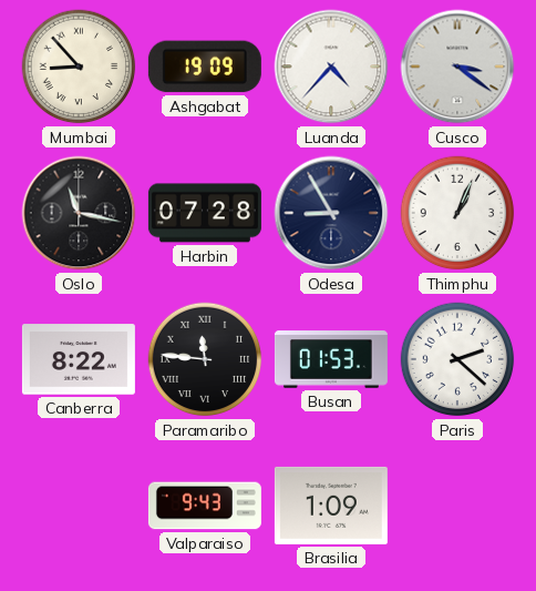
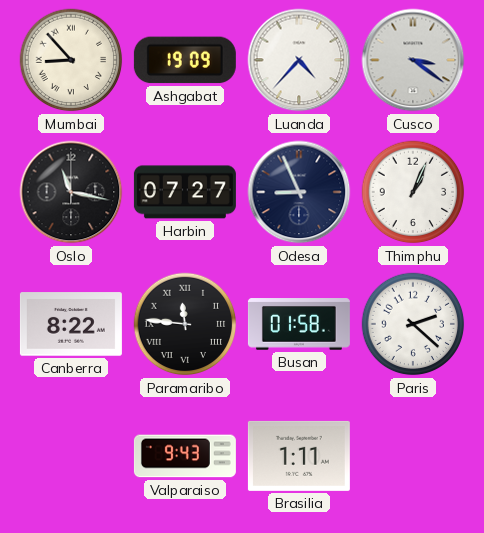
Harbin: 07:28 -> 07:27
Odesa: 8:55 -> 8:56
Busan: 01:53 -> 01:58
Brasilia: 1:09 -> 1:11
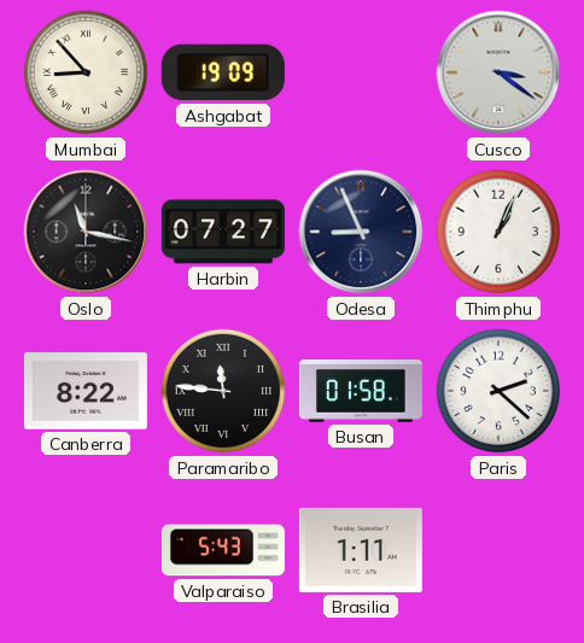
Luanda: 4:37 -> none
Valparaiso: 9:43 -> 5:43
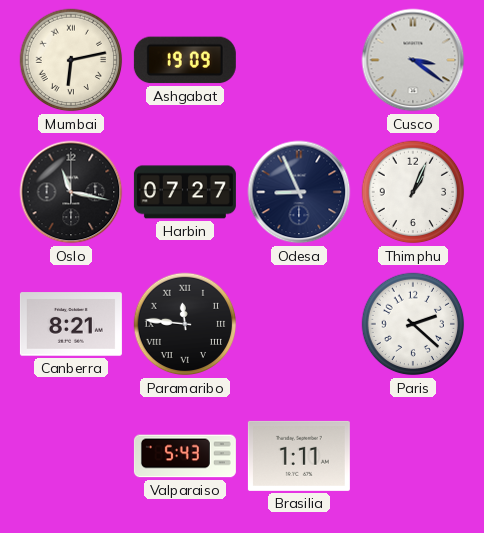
Mumbai: 8:53 -> 6:13
Canberra: 8:22 -> 8:21
Busan: 01:58 -> none
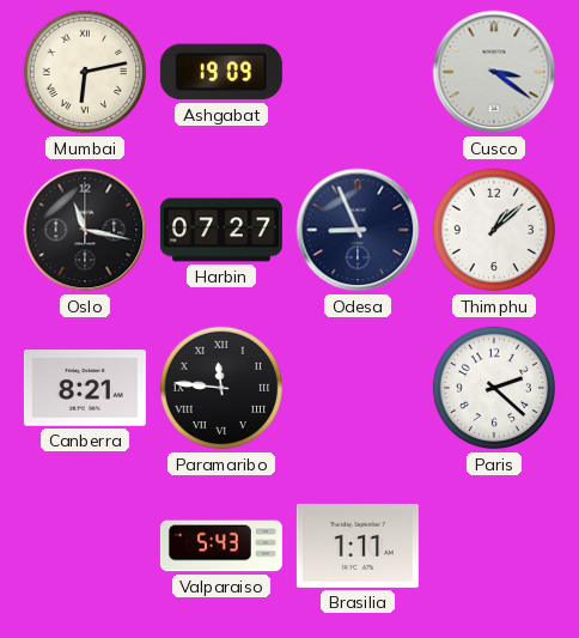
Thimphu: 1:04 -> 1:08
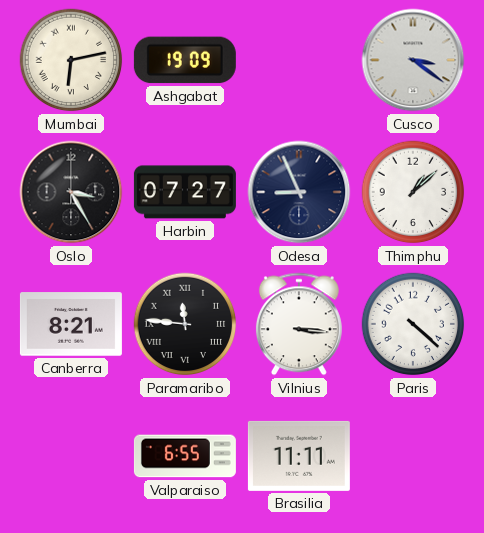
Oslo: 11:17 -> 3:25
Vilnius: none -> 3:16
Paris: 2:22 -> 4:22
Valparaiso: 5:43 -> 6:55
Brasilia: 1:11 -> 11:11
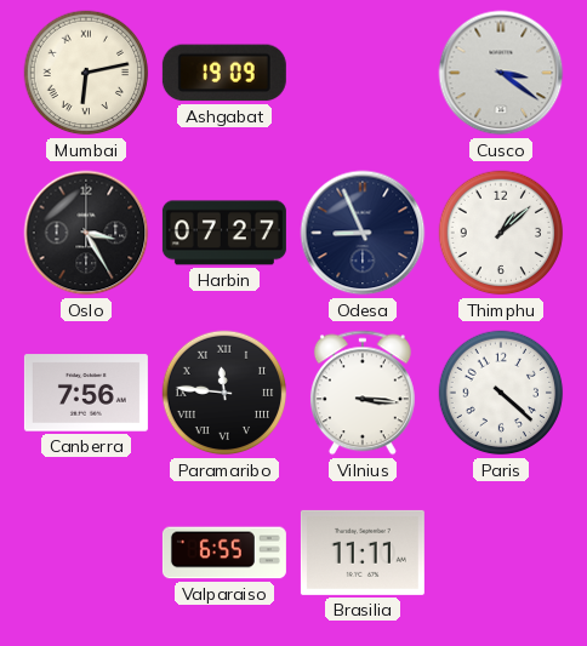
Canberra: 8:21 -> 7:56
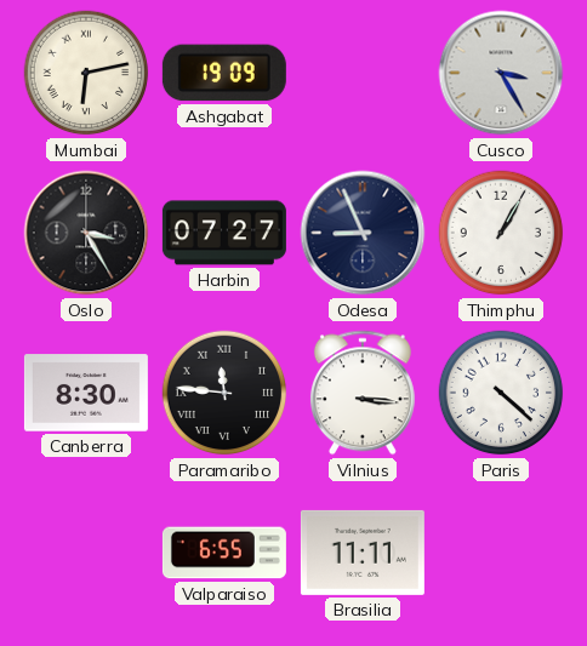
Cusco: 3:21 -> 3:25
Thimphu: 1:08 -> 1:05
Canberra: 7:56 -> 8:30
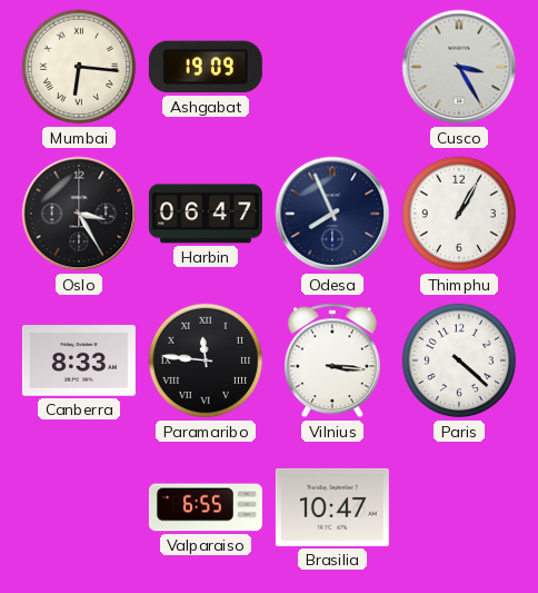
Mumbai: 6:13 -> 6:16
Harbin: 07:27 -> 06:47
Odesa: 8:56 -> 7:56
Canberra: 8:30 -> 8:33
Brasilia: 11:11 -> 10:47
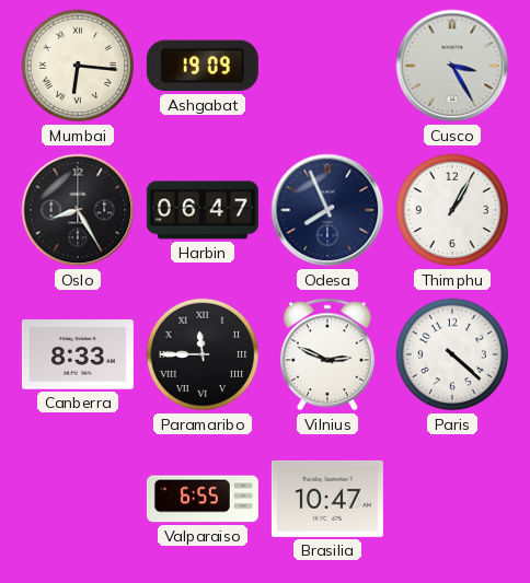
Oslo: 3:25 -> 8:25
Paramaribo: 11:46 -> 11:45
Vilnius: 3:16 -> 2:49
